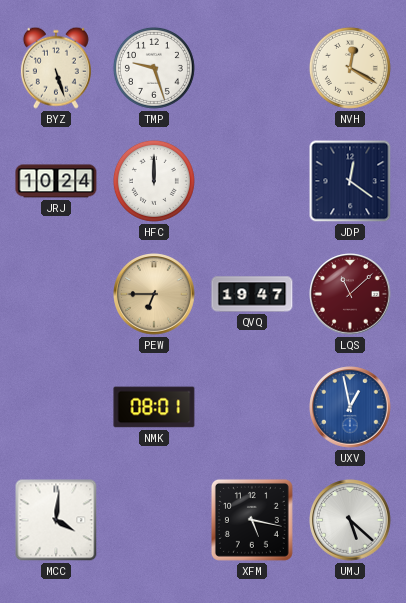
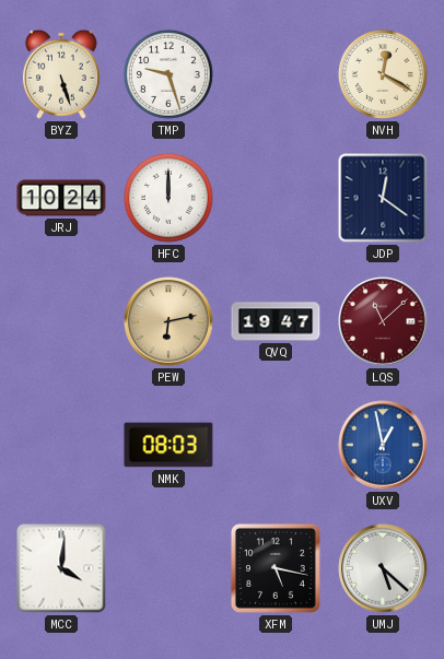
PEW: 6:45 -> 6:13
NMK: 08:01 -> 08:03
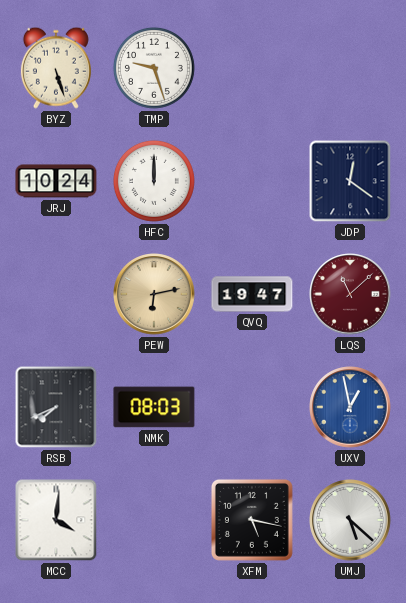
NVH: 12:20 -> none
RSB: none -> 7:41
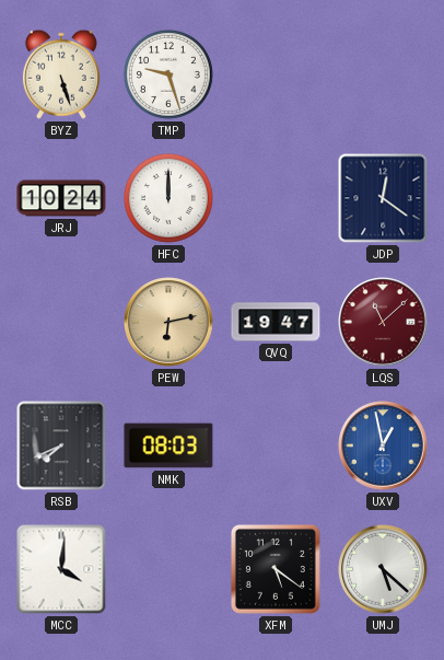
XFM: 5:17 -> 5:21
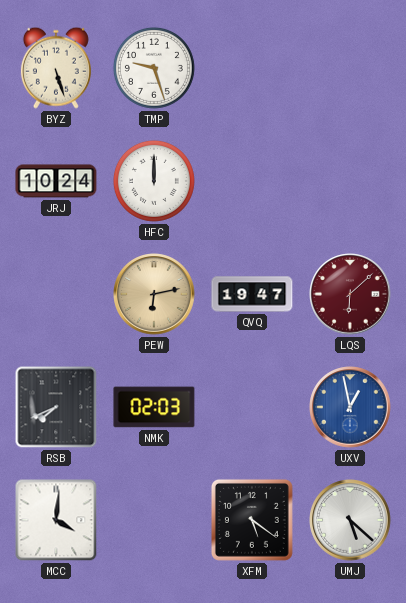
JDP: 12:21 -> none
LQS: 11:08 -> 6:08
NMK: 08:03 -> 02:03
